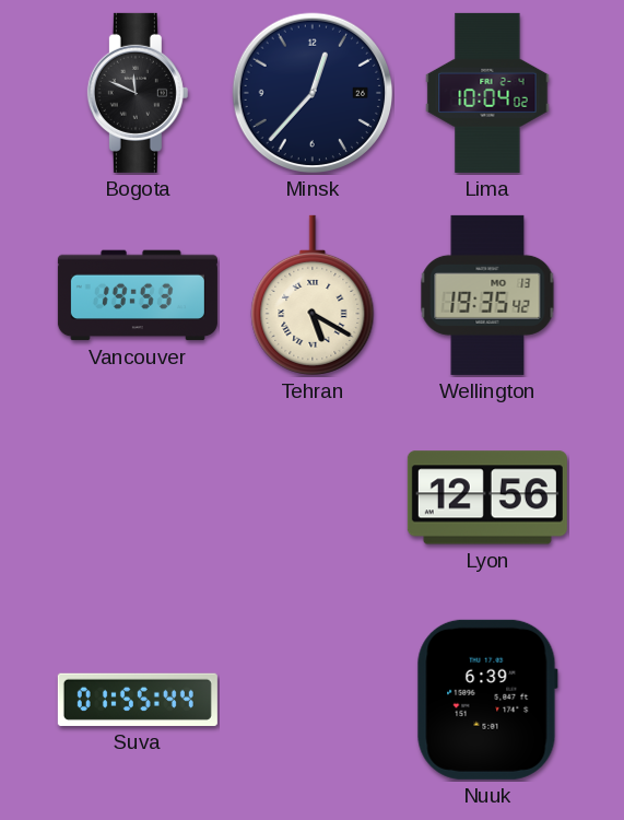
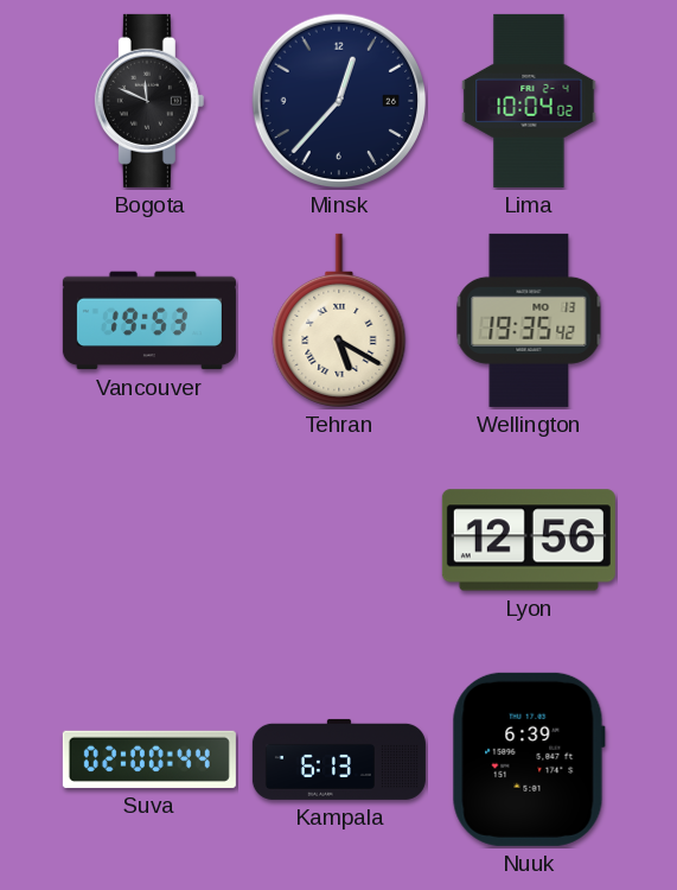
Suva: 01:55 -> 02:00
Kampala: none -> 6:13
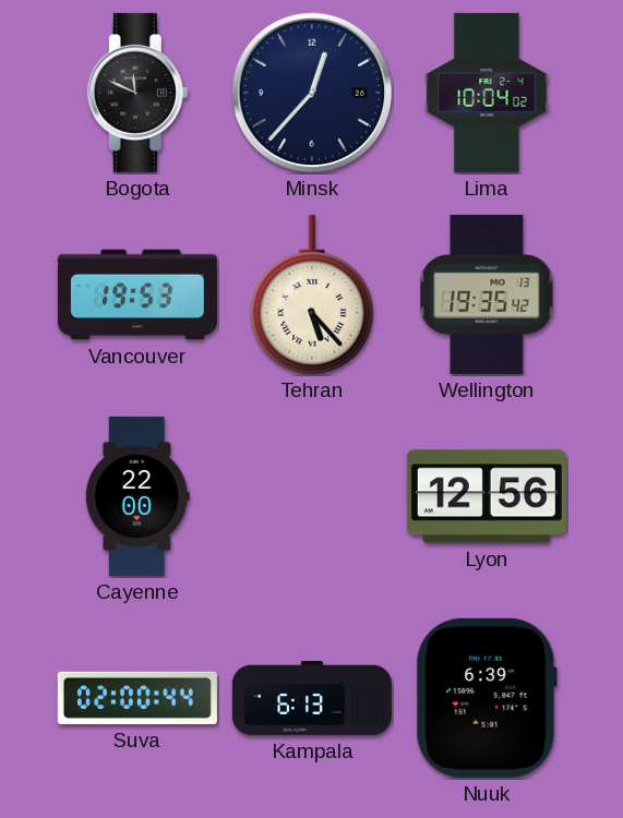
Tehran: 5:20 -> 5:23
Cayenne: none -> 22:00
